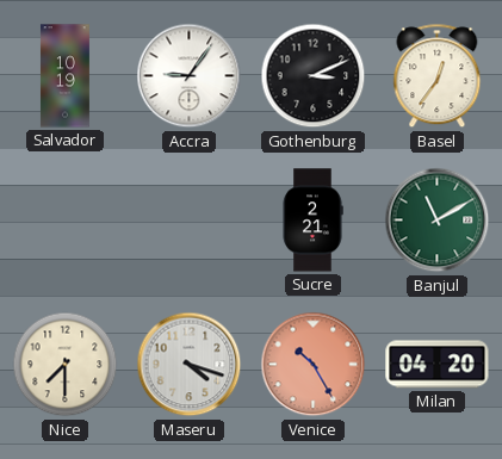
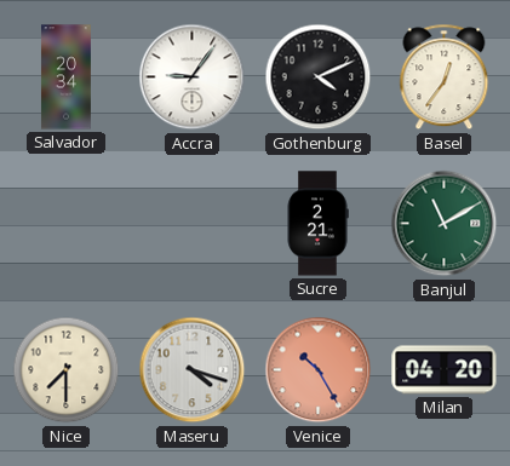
Salvador: 10:19 -> 20:34
Gothenburg: 3:11 -> 4:11
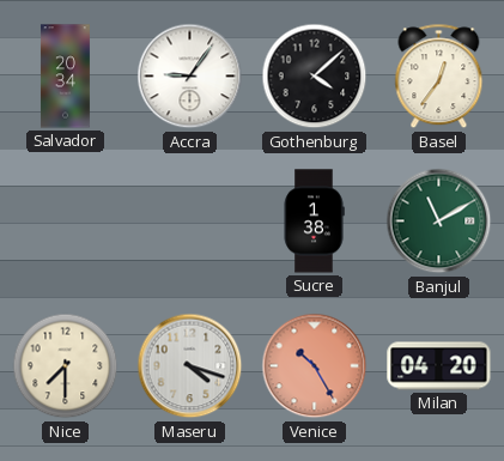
Gothenburg: 4:11 -> 4:08
Sucre: 2:21 -> 1:38
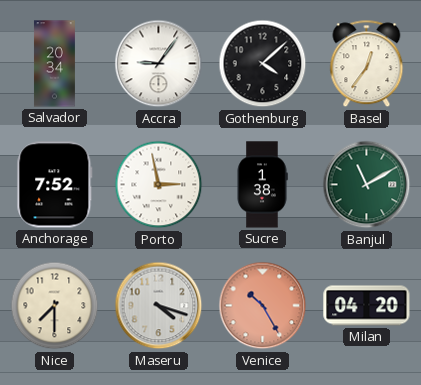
Anchorage: none -> 7:52
Porto: none -> 2:58
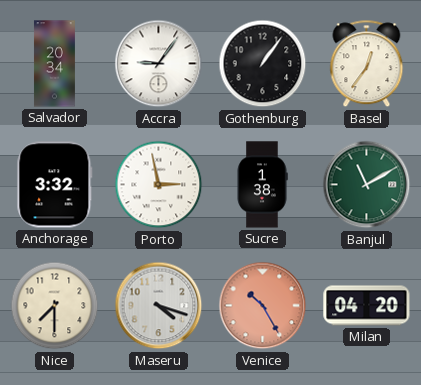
Gothenburg: 4:08 -> 1:06
Anchorage: 7:52 -> 3:32
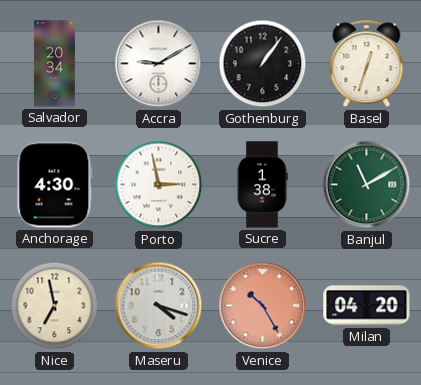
Accra: 9:06 -> 9:10
Basel: 12:36 -> 12:33
Anchorage: 3:32 -> 4:30
Nice: 7:30 -> 6:58
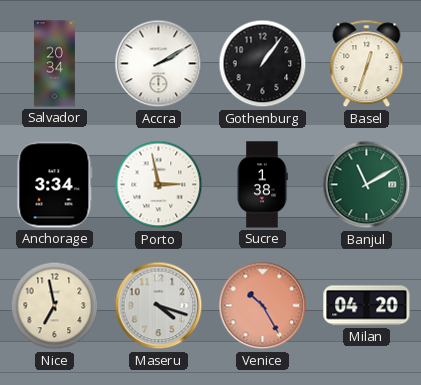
Accra: 9:10 -> 2:10
Anchorage: 4:30 -> 3:34
